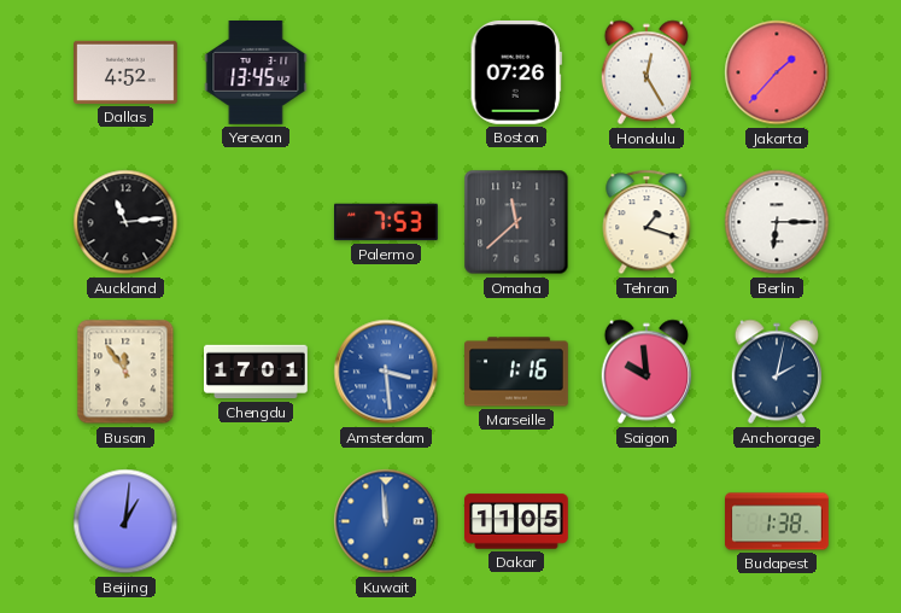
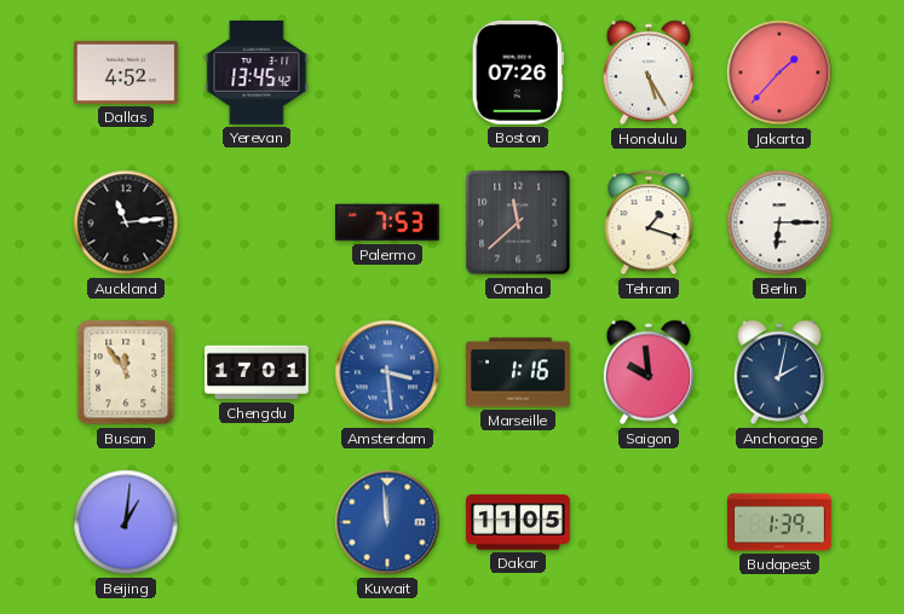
Honolulu: 12:25 -> 5:25
Budapest: 1:38 -> 1:39
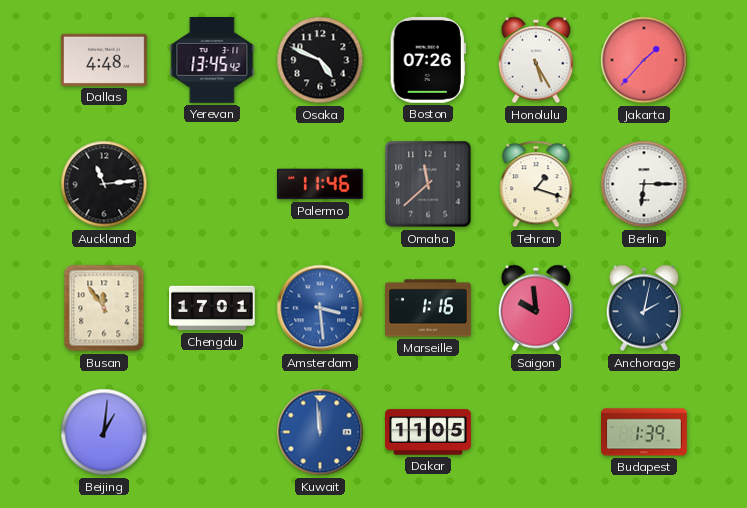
Dallas: 4:52 -> 4:48
Osaka: none -> 4:49
Palermo: 7:53 -> 11:46
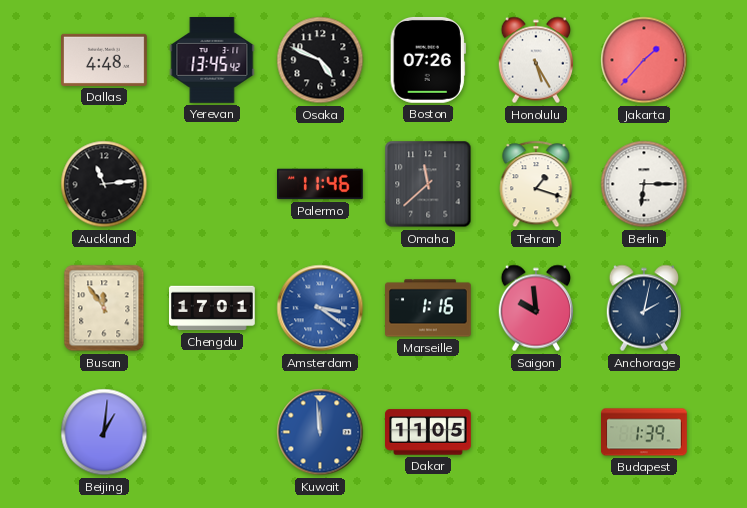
Amsterdam: 3:29 -> 3:21
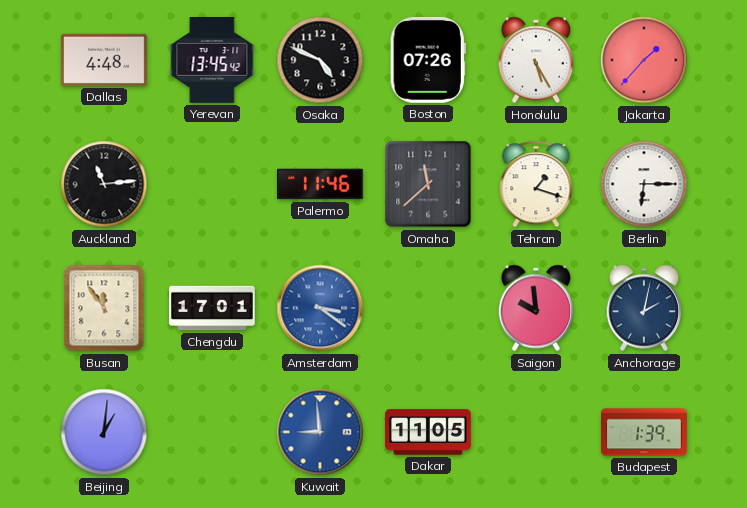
Marseille: 1:16 -> none
Kuwait: 11:59 -> 8:59
